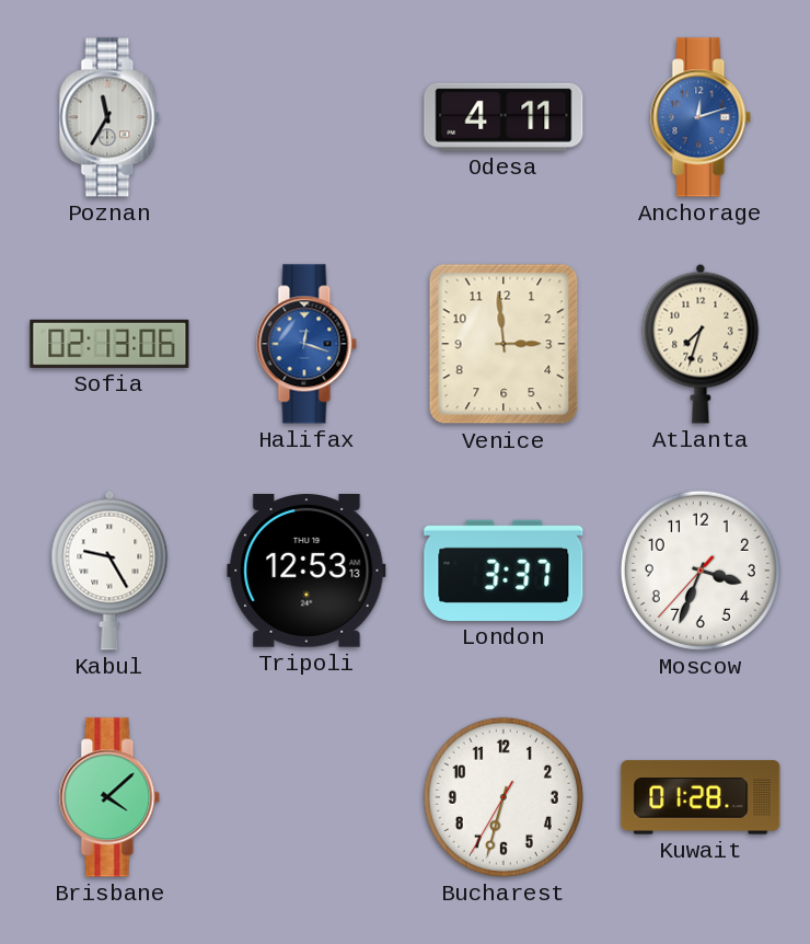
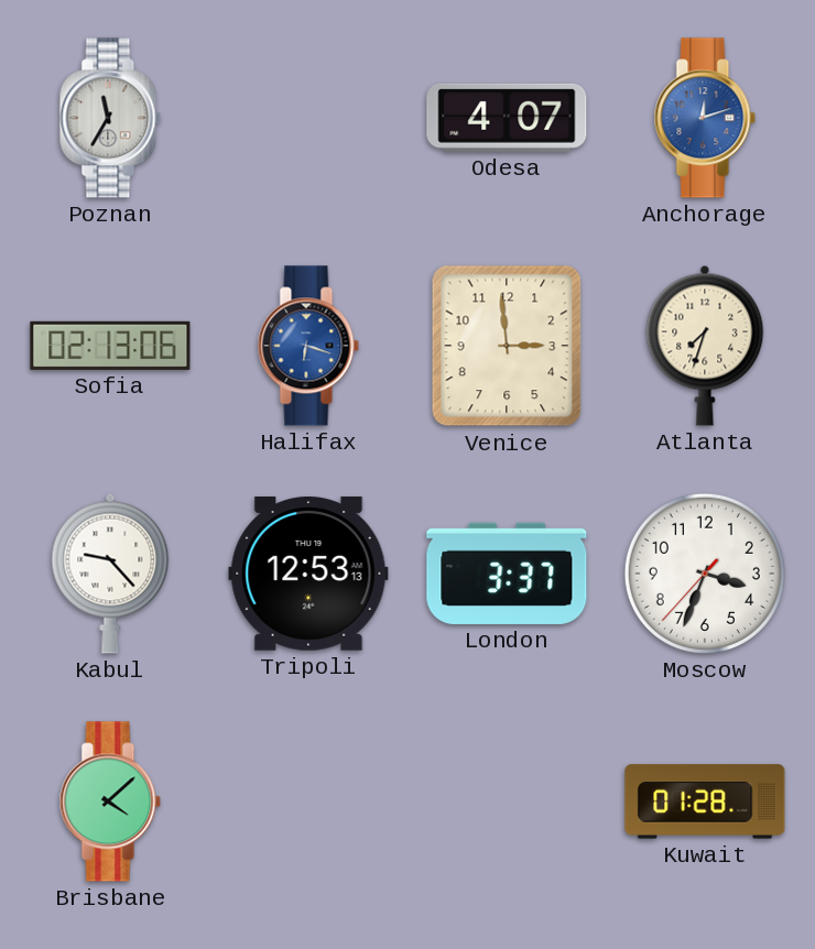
Odesa: 4:11 -> 4:07
Halifax: 12:18 -> 6:18
Kabul: 9:25 -> 9:23
Bucharest: 6:32 -> none
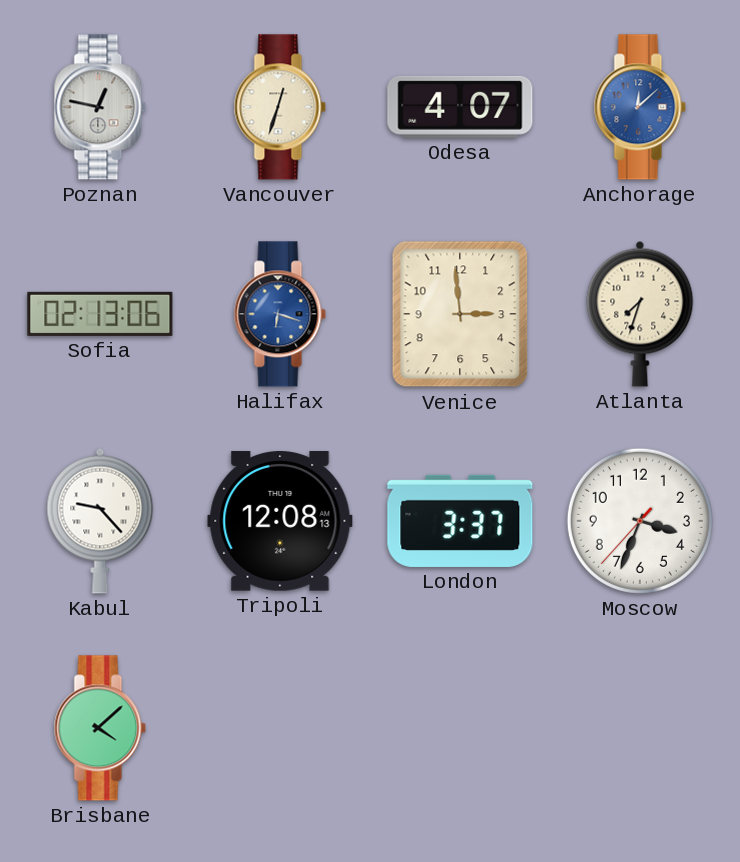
Poznan: 11:35 -> 12:47
Vancouver: none -> 12:33
Anchorage: 12:12 -> 12:08
Tripoli: 12:53 -> 12:08
Kuwait: 01:28 -> none
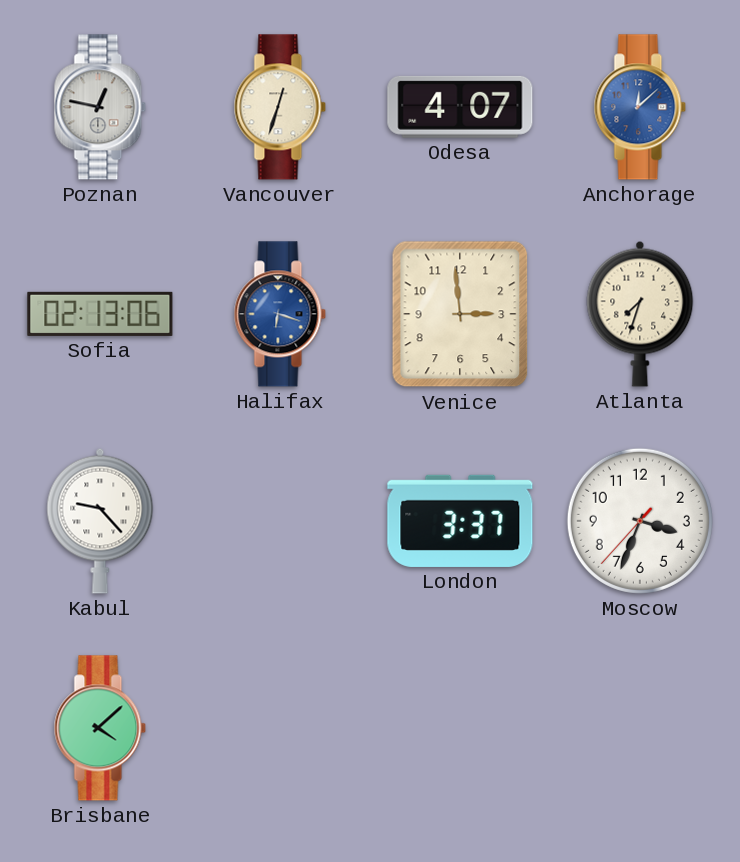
Tripoli: 12:08 -> none
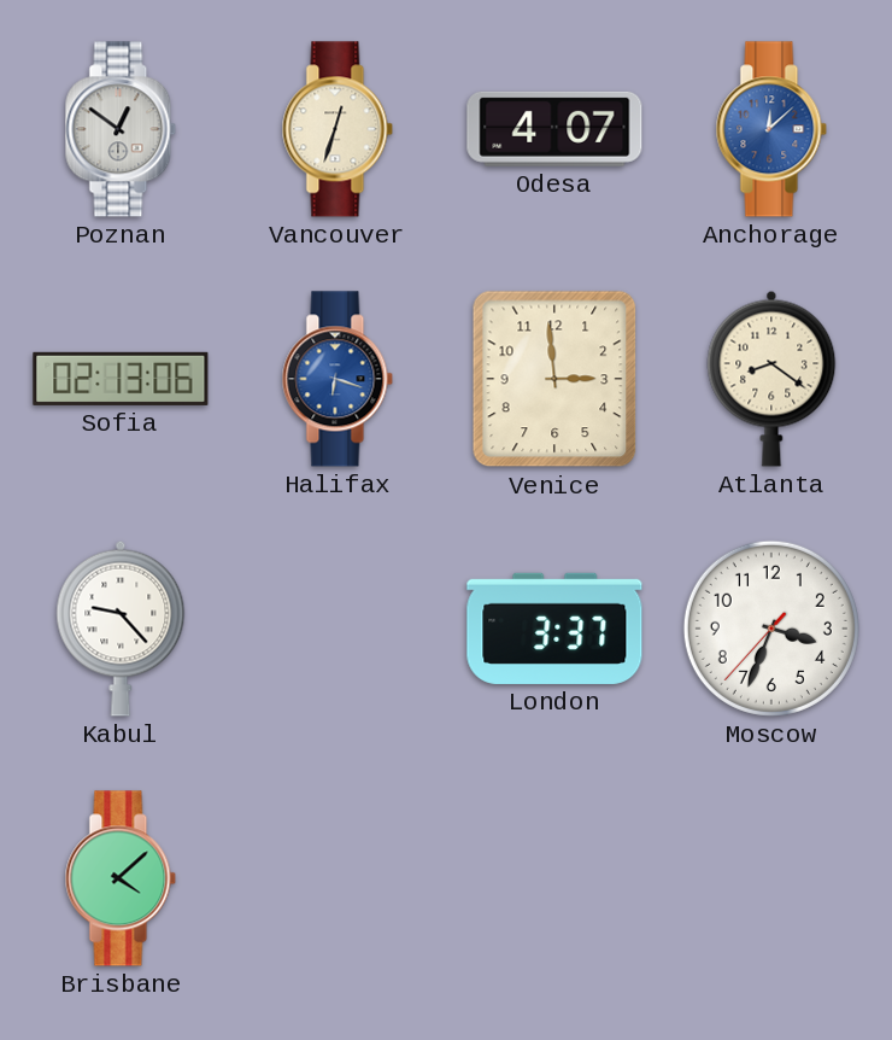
Poznan: 12:47 -> 12:51
Atlanta: 7:33 -> 8:21
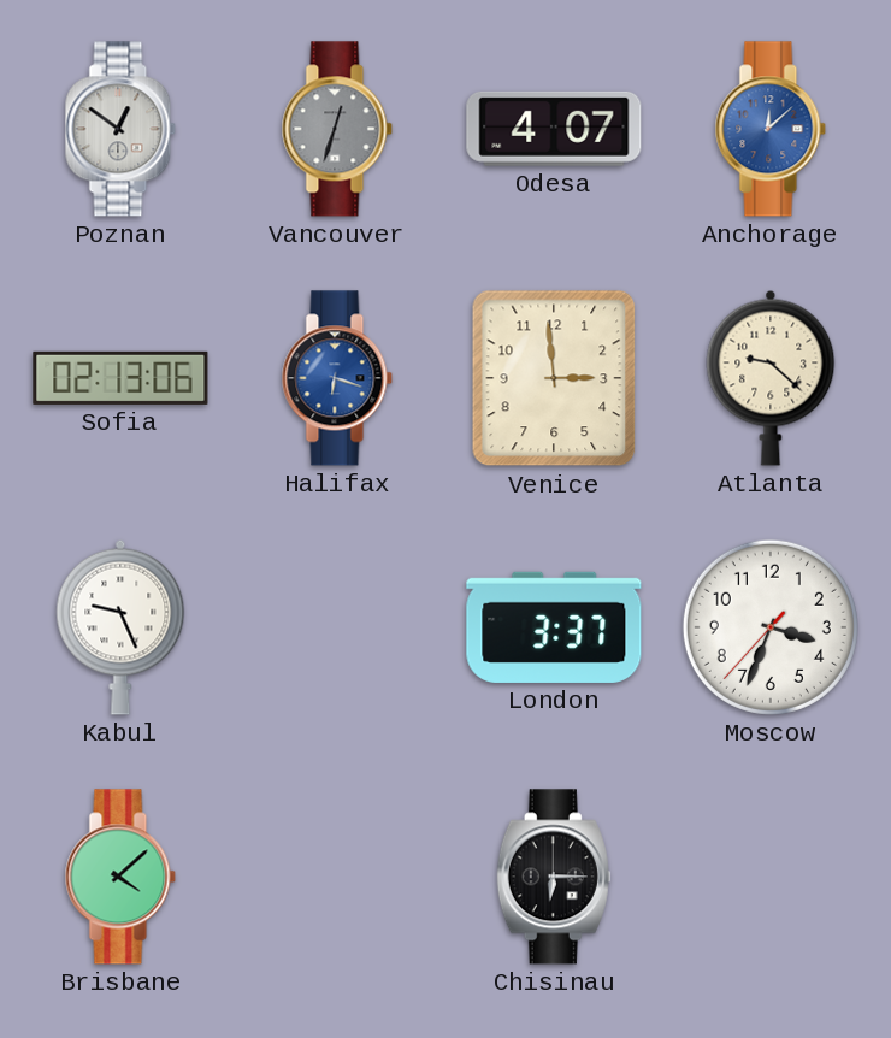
Vancouver dial: cream -> grey
Atlanta: 8:21 -> 9:22
Kabul: 9:23 -> 9:26
Chisinau: none -> 6:15
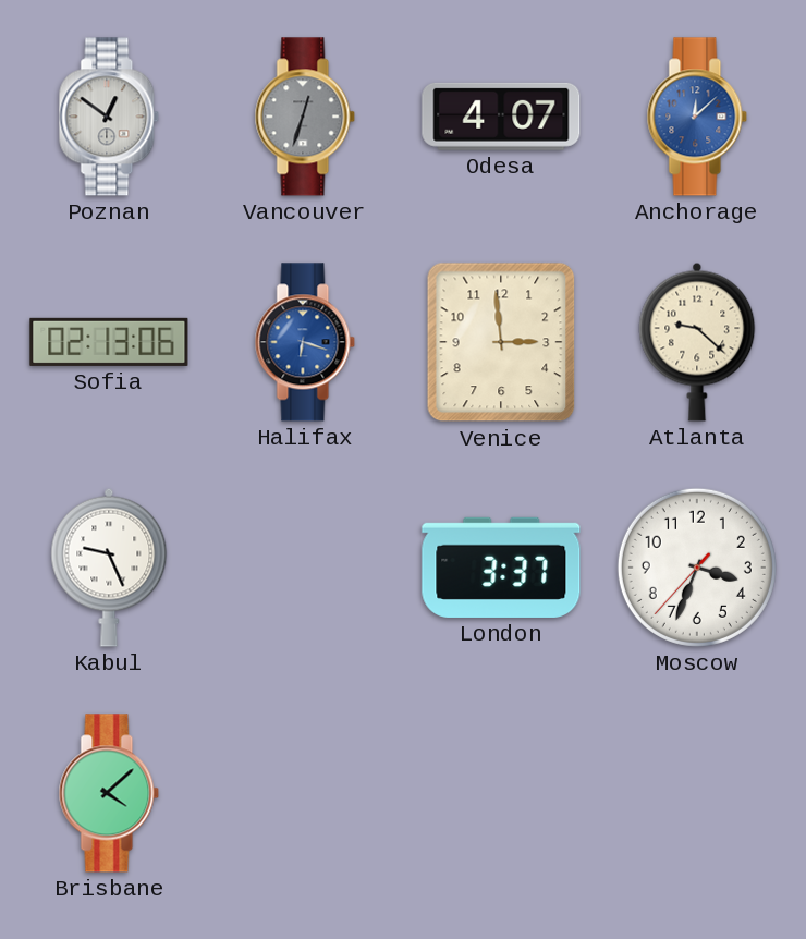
Chisinau: 6:15 -> none
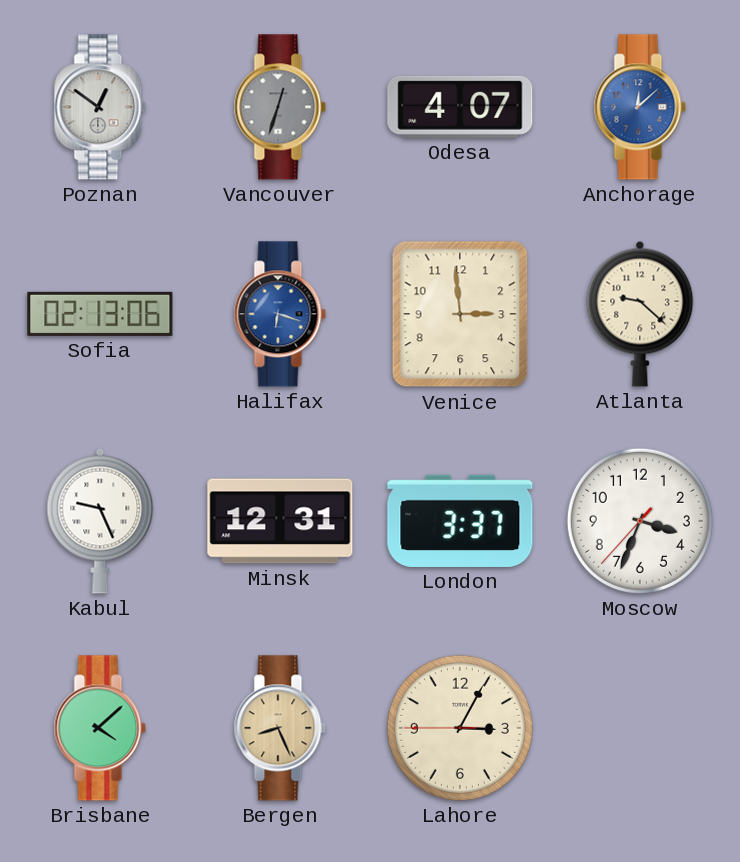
Minsk: none -> 12:31
Bergen: none -> 8:26
Lahore: none -> 3:04
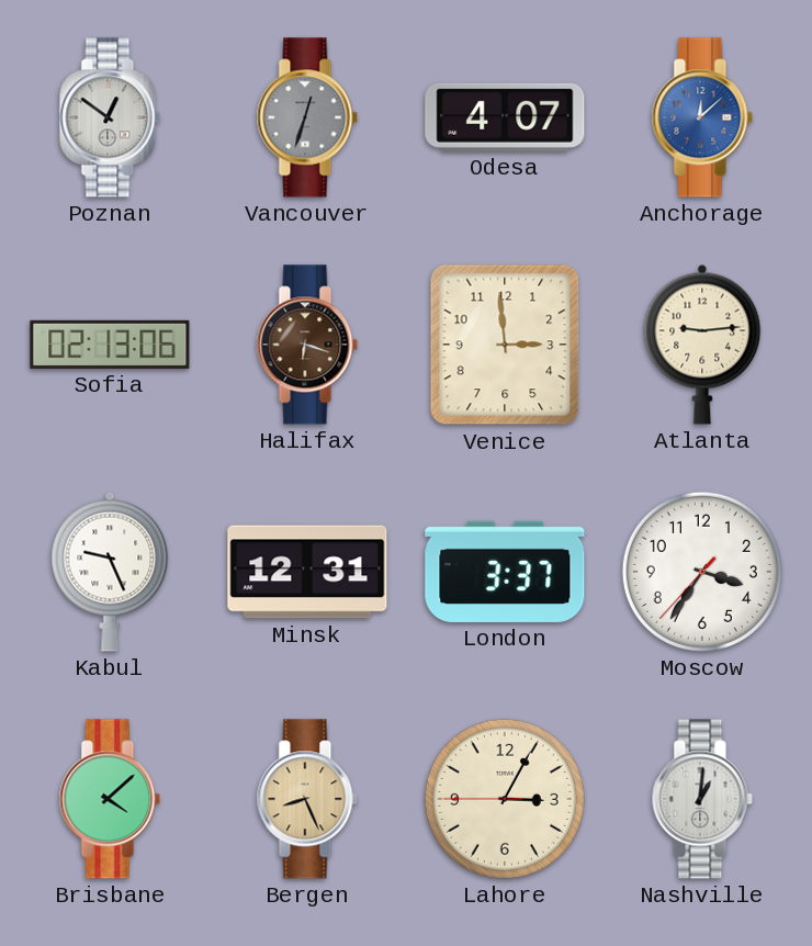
Halifax dial: blue -> brown
Atlanta: 9:22 -> 9:14
Moscow: 3:33 -> 3:35
Nashville: none -> 1:01
